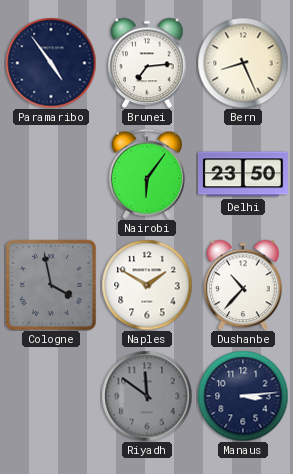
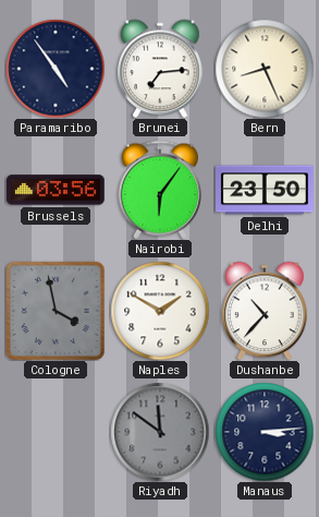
Brussels: none -> 03:56
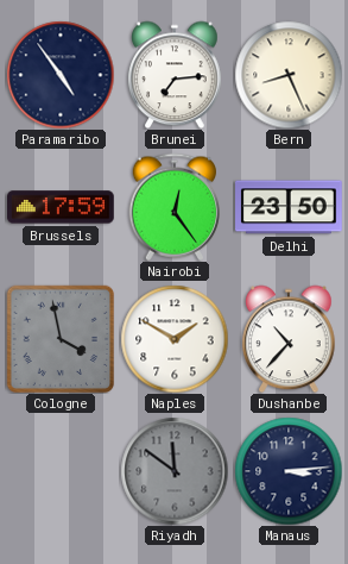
Brussels: 03:56 -> 17:59
Nairobi: 6:06 -> 12:24
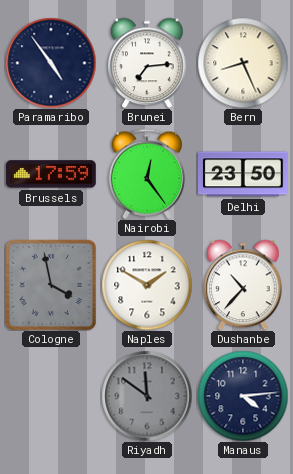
Manaus: 3:14 -> 4:14
